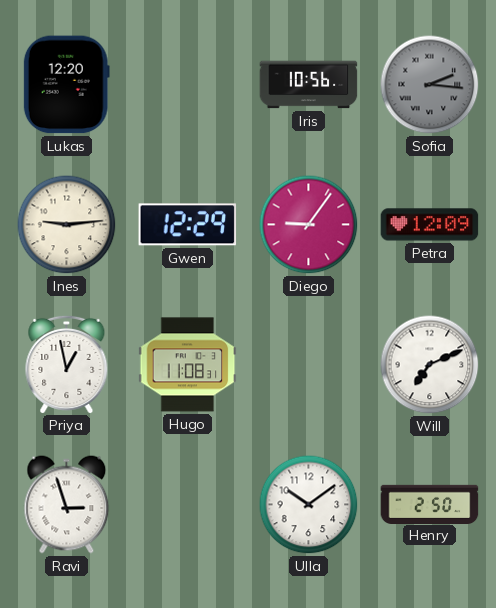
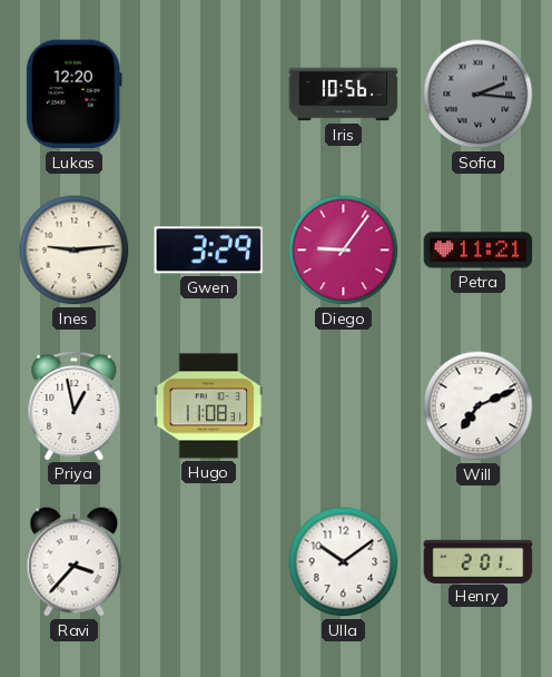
Gwen: 12:29 -> 3:29
Petra: 12:09 -> 11:21
Ravi: 2:57 -> 3:37
Henry: 2:50 -> 2:01
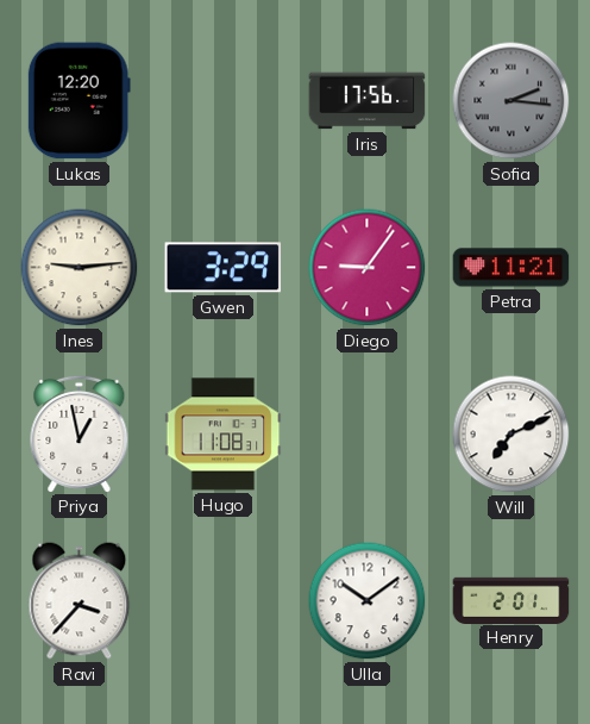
Iris: 10:56 -> 17:56
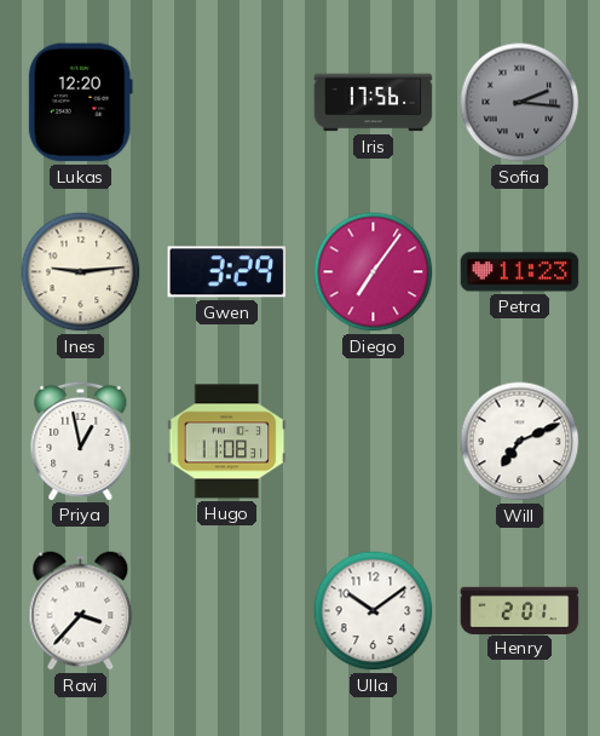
Diego: 9:06 -> 7:06
Petra: 11:21 -> 11:23
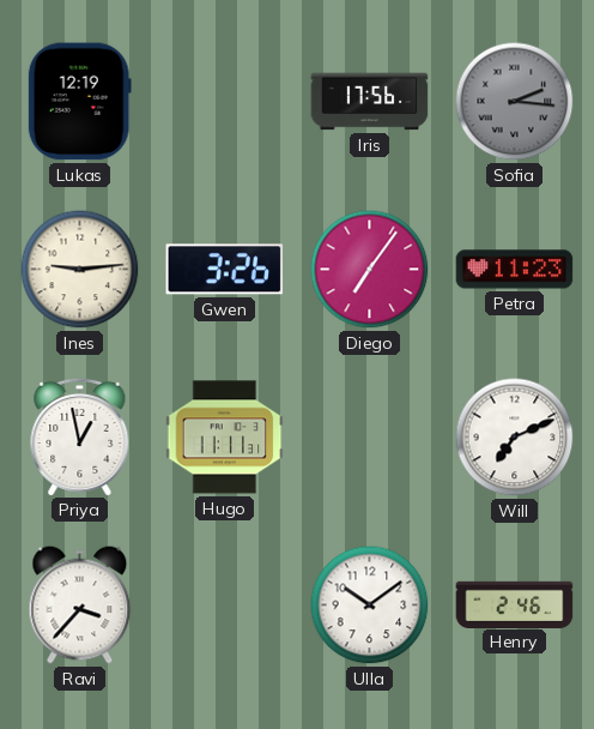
Lukas: 12:20 -> 12:19
Gwen: 3:29 -> 3:26
Hugo: 11:08 -> 11:11
Henry: 2:01 -> 2:46
